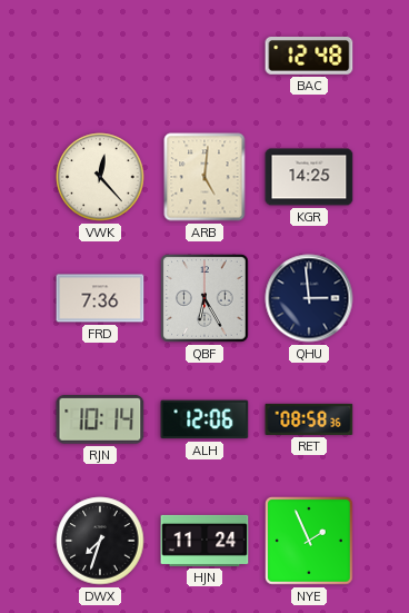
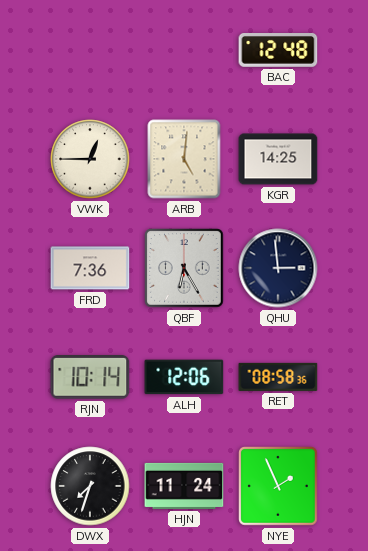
VWK: 12:23 -> 12:45
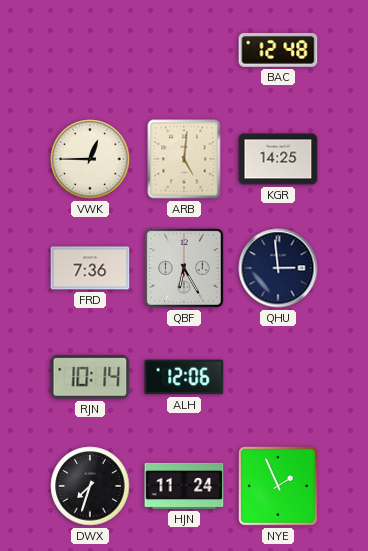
RET: 08:58 -> none
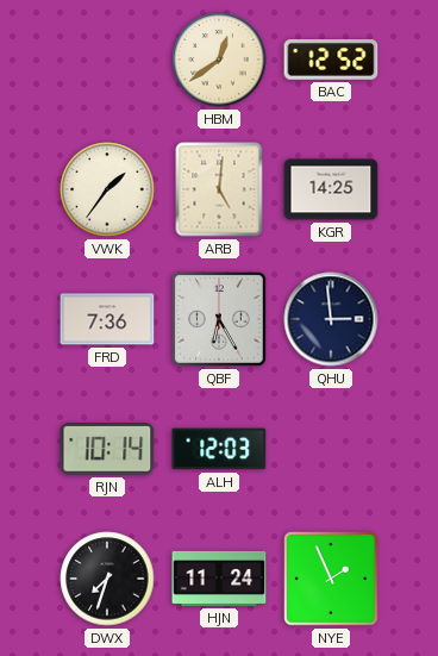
HBM: none -> 12:39
BAC: 12:48 -> 12:52
VWK: 12:45 -> 1:36
ALH: 12:06 -> 12:03
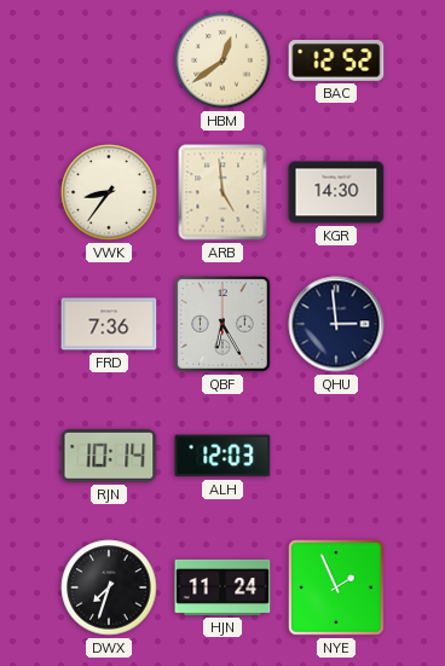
VWK: 1:36 -> 8:36
ARB: 5:01 -> 4:59
KGR: 14:25 -> 14:30
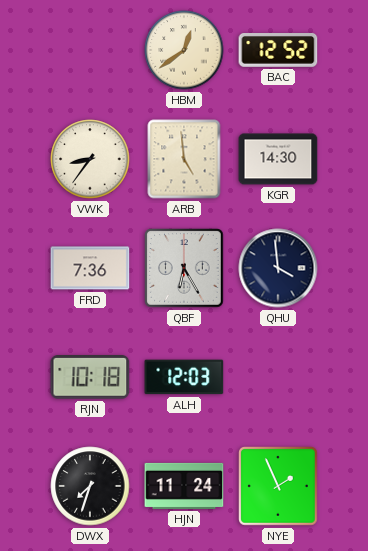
QHU: 2:59 -> 3:59
RJN: 10:14 -> 10:18
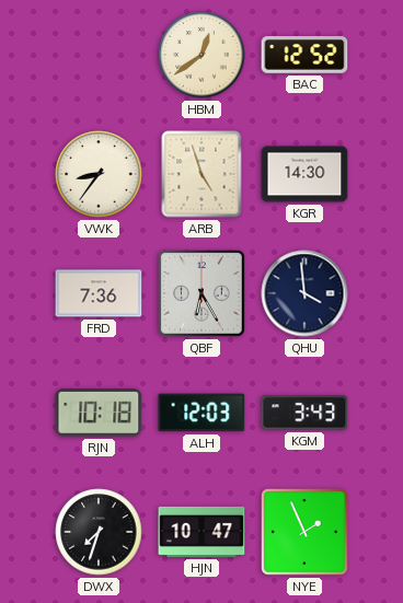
ARB: 4:59 -> 4:57
KGM: none -> 3:43
HJN: 11:24 -> 10:47
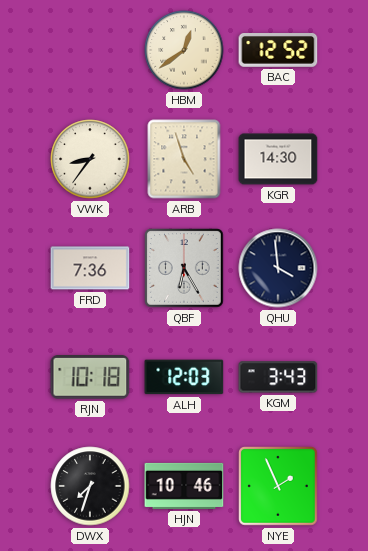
HJN: 10:47 -> 10:46
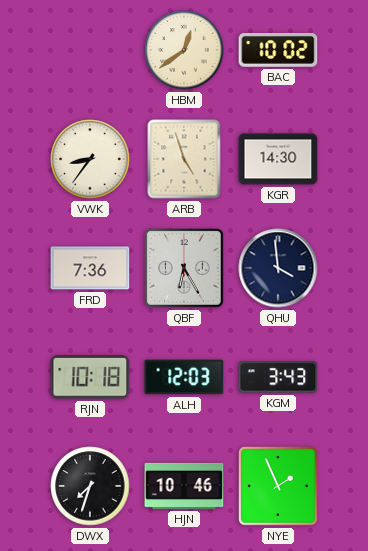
BAC: 12:52 -> 10:02
